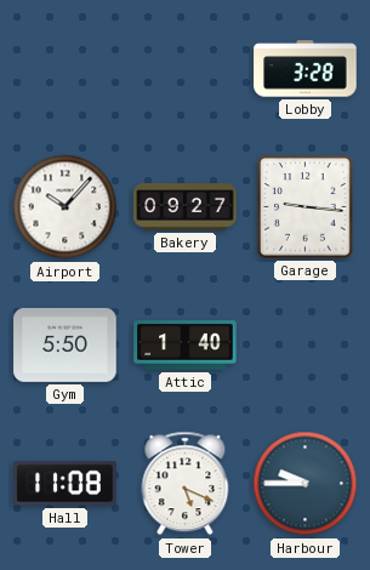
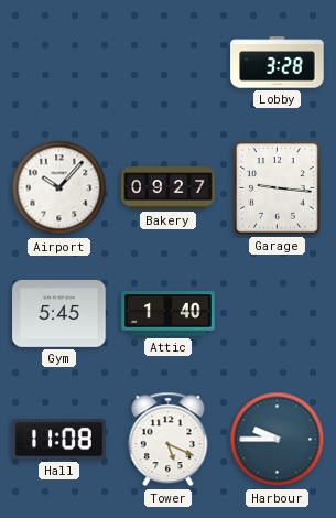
Gym: 5:50 -> 5:45
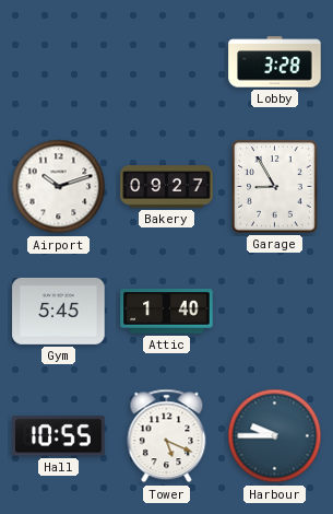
Airport: 10:07 -> 10:12
Garage: 9:16 -> 8:55
Hall: 11:08 -> 10:55
